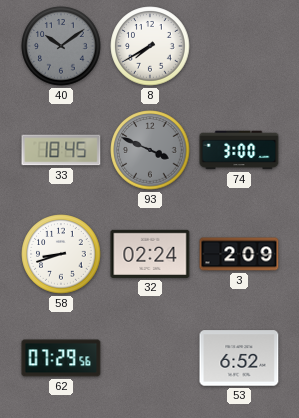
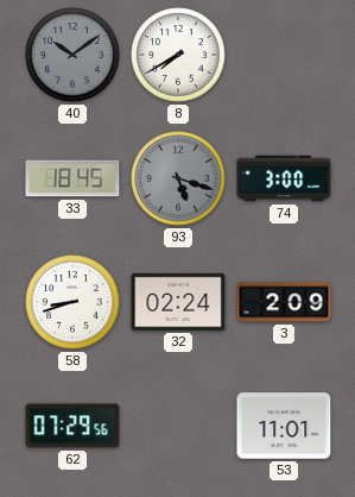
93: 3:49 -> 5:18
53: 6:52 -> 11:01
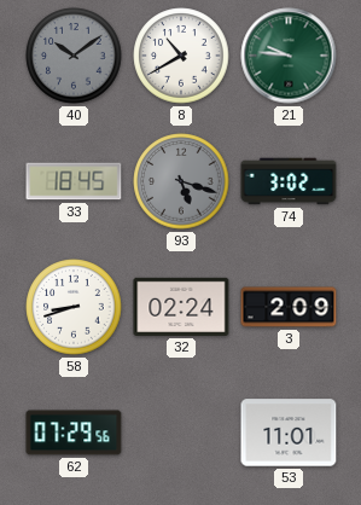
8: 7:40 -> 10:40
21: none -> 9:46
74: 3:00 -> 3:02
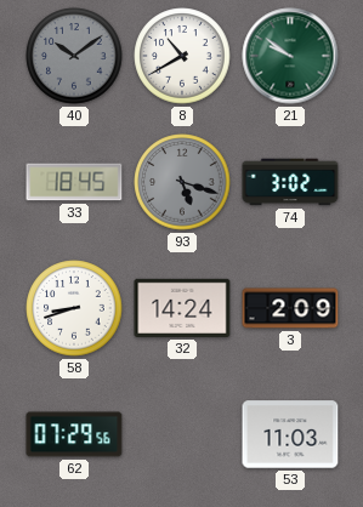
21: 9:46 -> 9:51
32: 02:24 -> 14:24
53: 11:01 -> 11:03
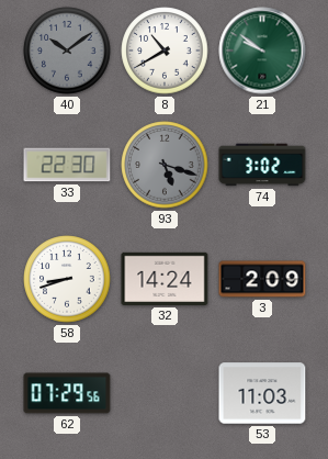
33: 18:45 -> 22:30
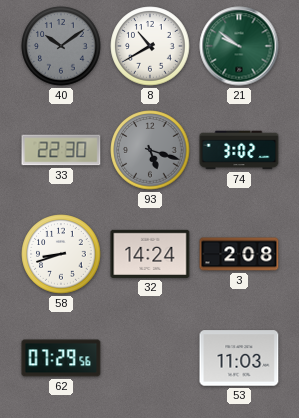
3: 2:09 -> 2:08
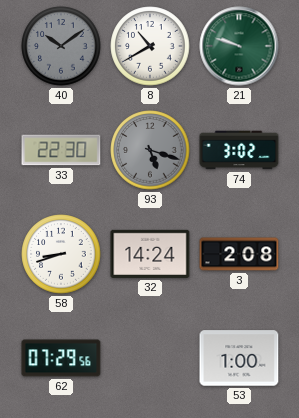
21: 9:51 -> 9:48
53: 11:03 -> 1:00
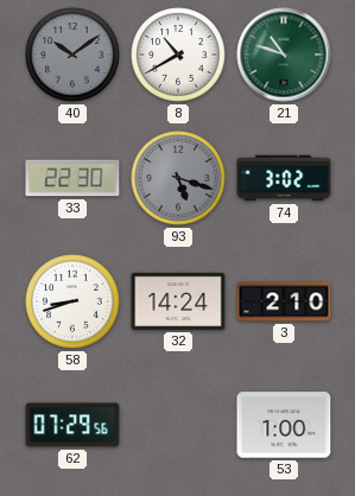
21: 9:48 -> 10:48
3: 2:08 -> 2:10
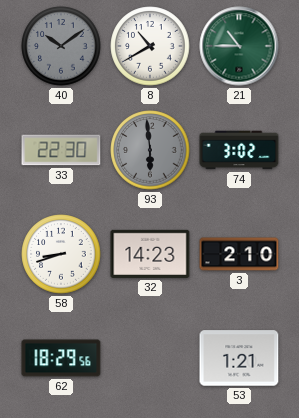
21: 10:48 -> 10:45
93: 5:18 -> 5:59
32: 14:24 -> 14:23
62: 07:29 -> 18:29
53: 1:00 -> 1:21
